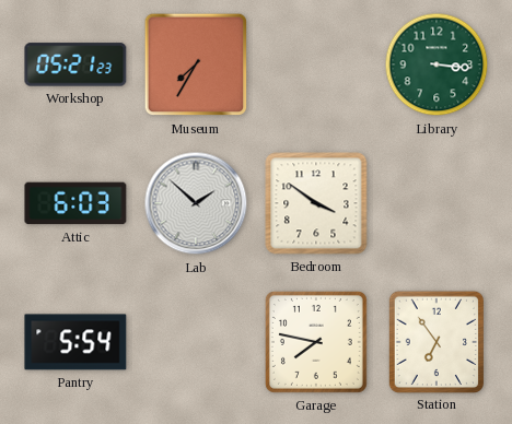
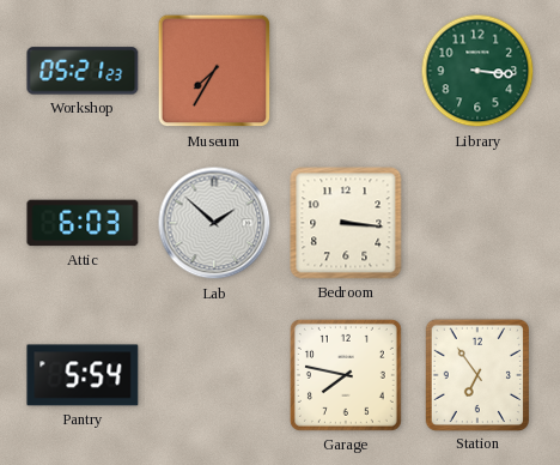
Bedroom: 3:51 -> 3:16
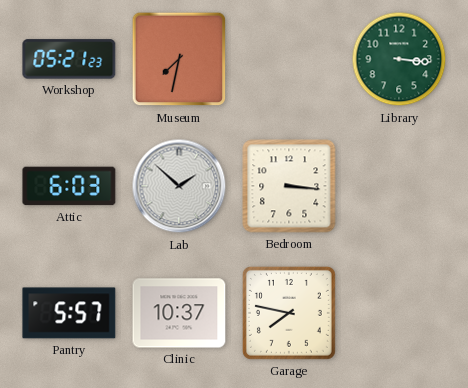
Museum: 7:35 -> 7:32
Pantry: 5:54 -> 5:57
Clinic: none -> 10:37
Station: 6:54 -> none
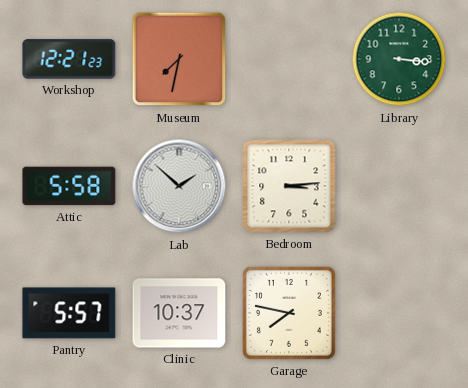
Workshop: 05:21 -> 12:21
Attic: 6:03 -> 5:58
Bedroom: 3:16 -> 3:14
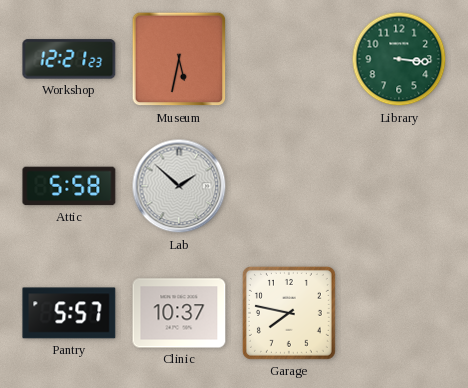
Museum: 7:32 -> 5:32
Bedroom: 3:14 -> none
